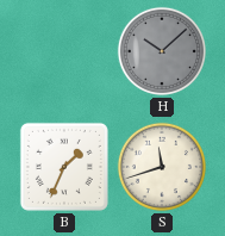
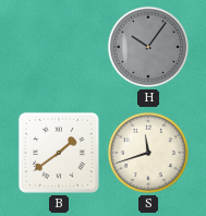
H: 10:08 -> 10:06
B: 1:34 -> 1:39
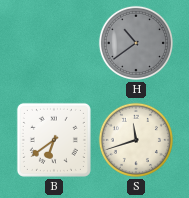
H: 10:06 -> 10:39
B: 1:39 -> 6:39
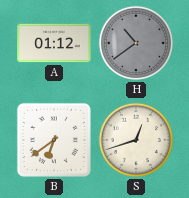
A: none -> 01:12
S: 11:42 -> 12:42
